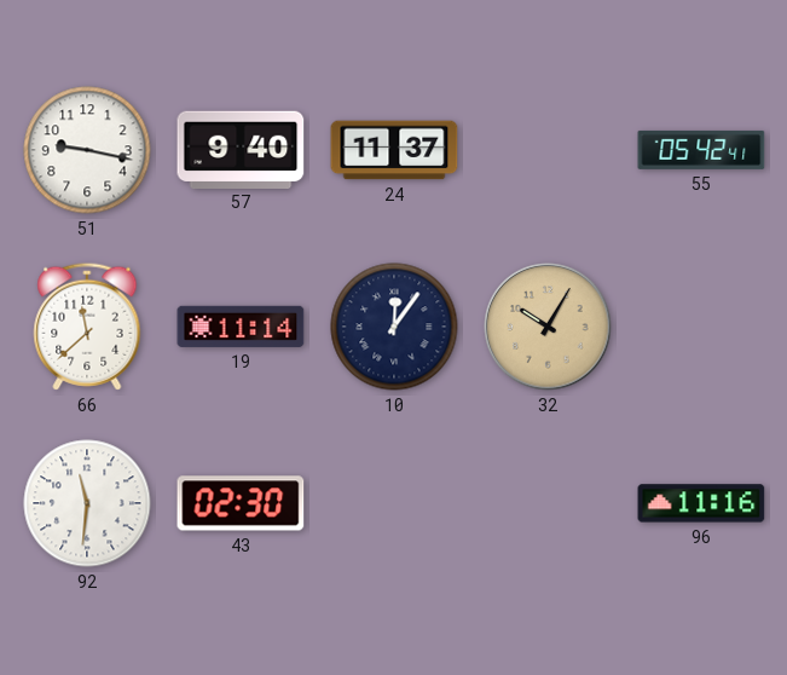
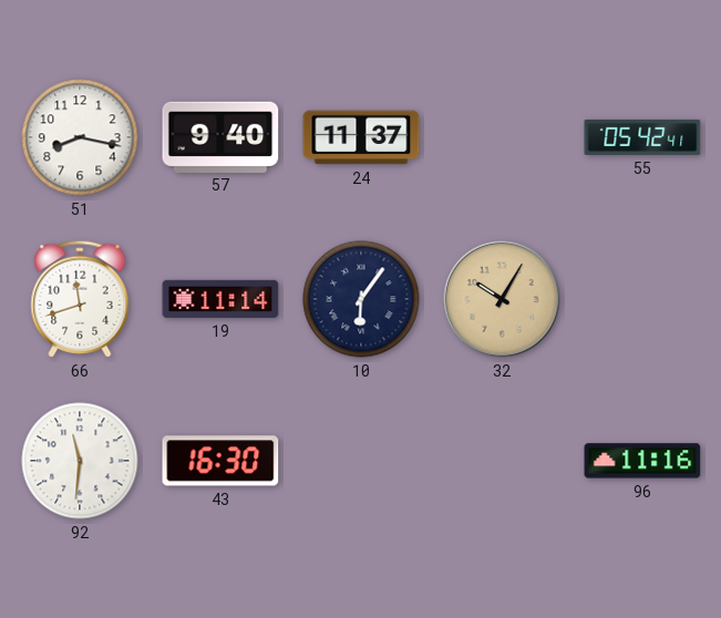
51: 9:17 -> 8:17
66: 11:38 -> 11:42
10: 12:06 -> 6:06
43: 02:30 -> 16:30
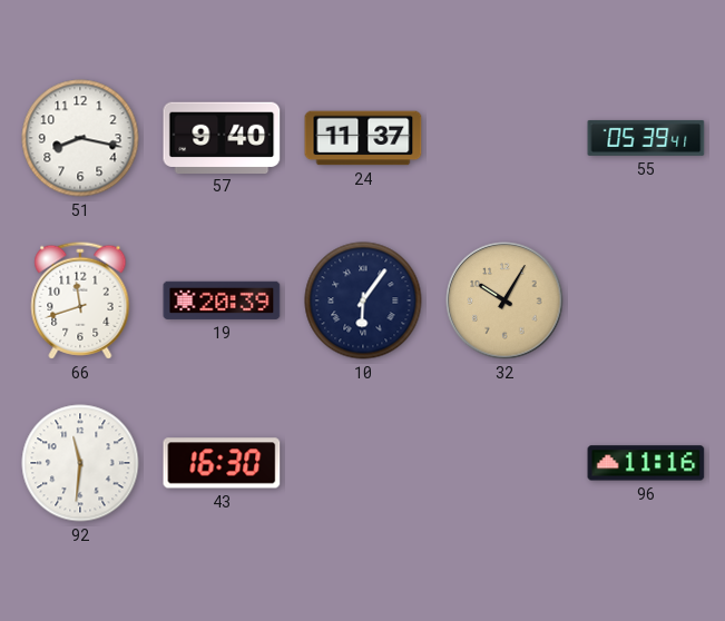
55: 05:42 -> 05:39
19: 11:14 -> 20:39
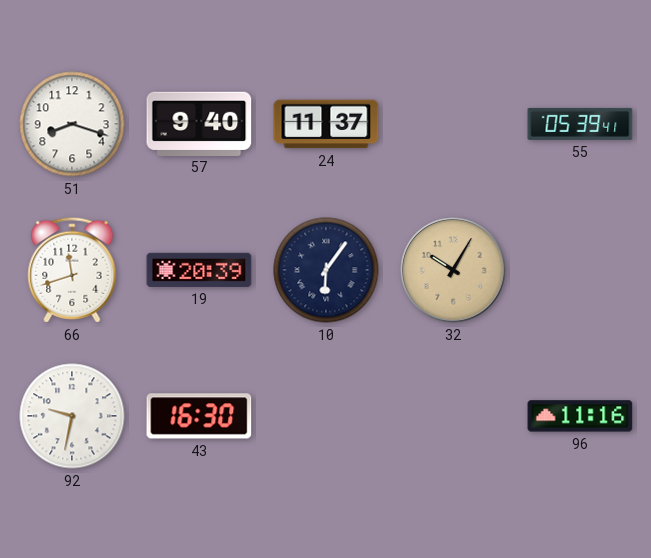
51: 8:17 -> 8:18
92: 11:31 -> 9:32
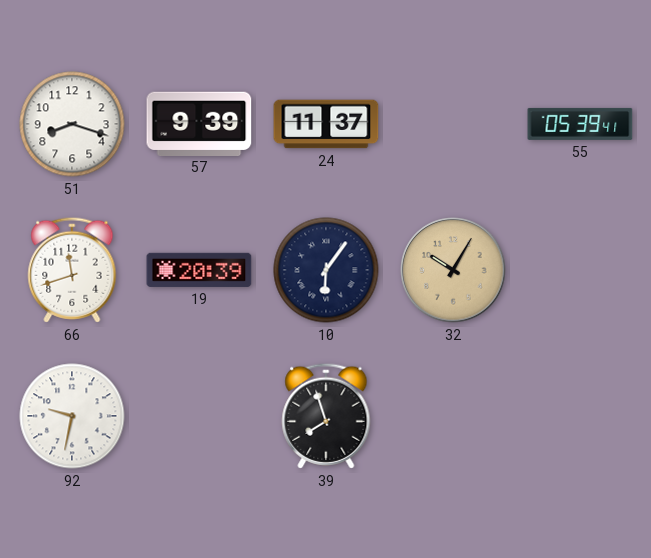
57: 9:40 -> 9:39
43: 16:30 -> none
39: none -> 7:57
96: 11:16 -> none
